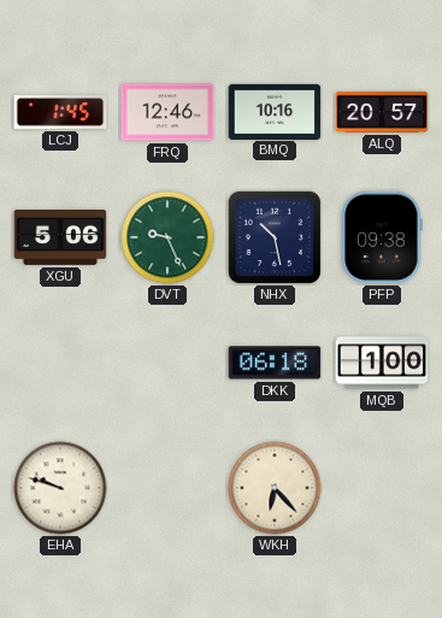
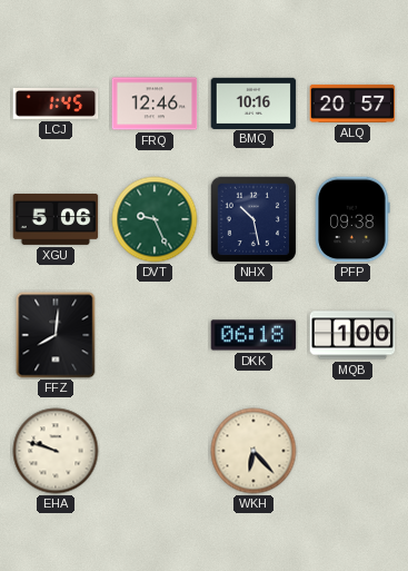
FFZ: none -> 8:01
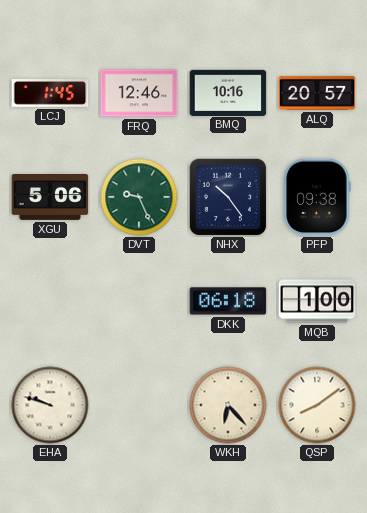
NHX: 10:28 -> 10:24
FFZ: 8:01 -> none
QSP: none -> 8:09
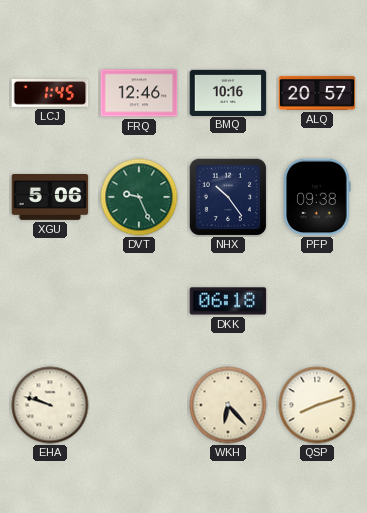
MQB: 1:00 -> none
QSP: 8:09 -> 8:12
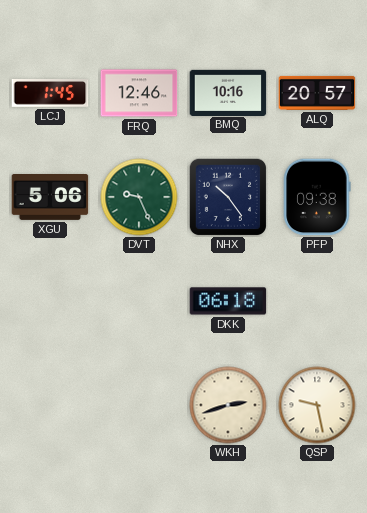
EHA: 9:48 -> none
WKH: 6:23 -> 2:42
QSP: 8:12 -> 9:28
